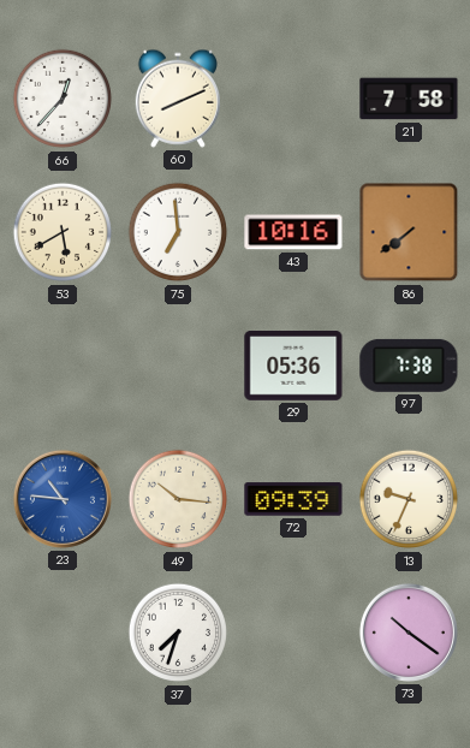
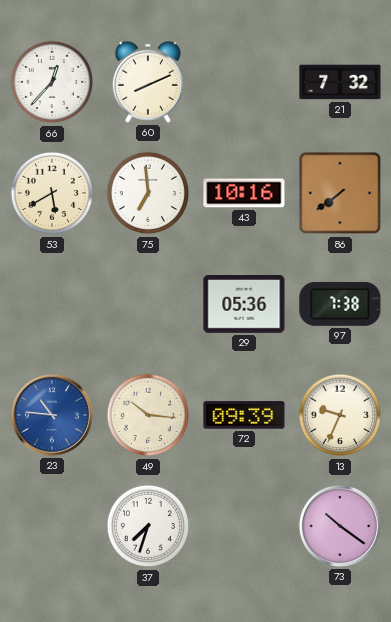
21: 7:58 -> 7:32
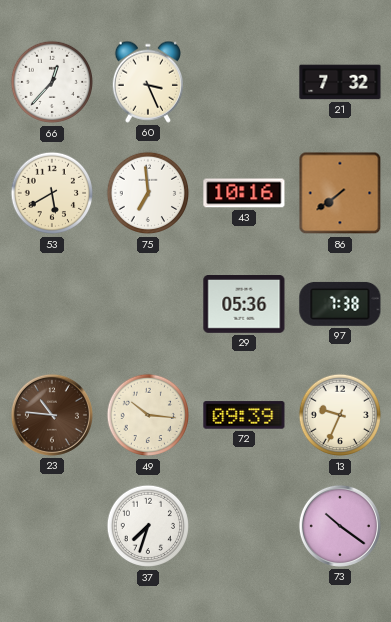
60: 8:11 -> 3:26
23 dial: blue -> brown
